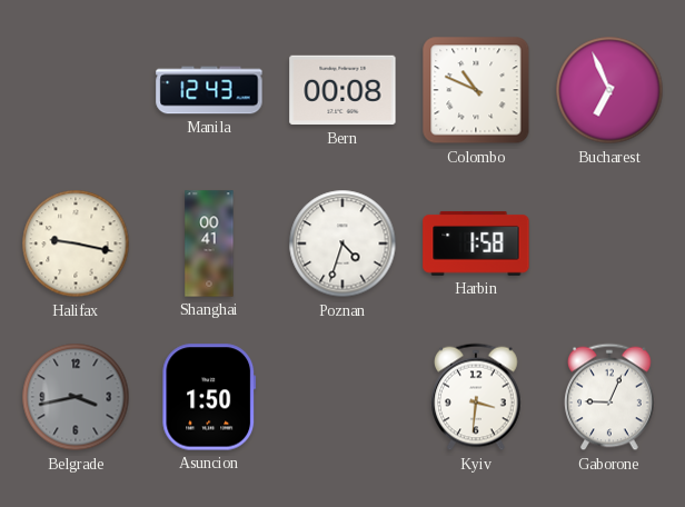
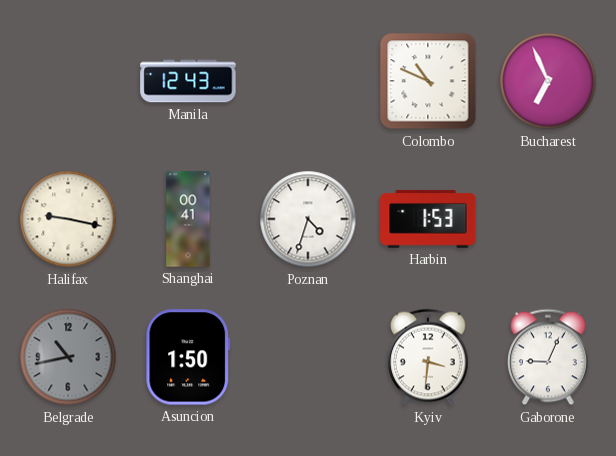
Bern: 00:08 -> none
Harbin: 1:58 -> 1:53
Belgrade: 3:43 -> 10:43
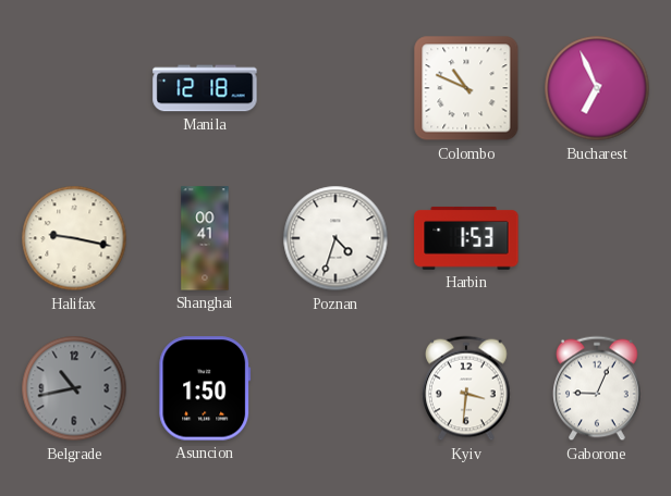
Manila: 12:43 -> 12:18
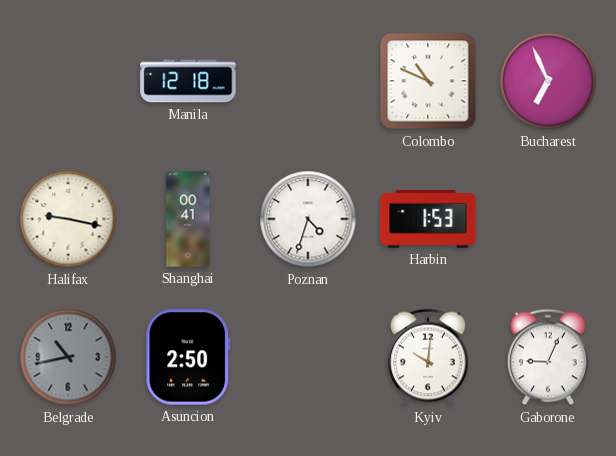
Asuncion: 1:50 -> 2:50
Kyiv: 3:31 -> 10:01
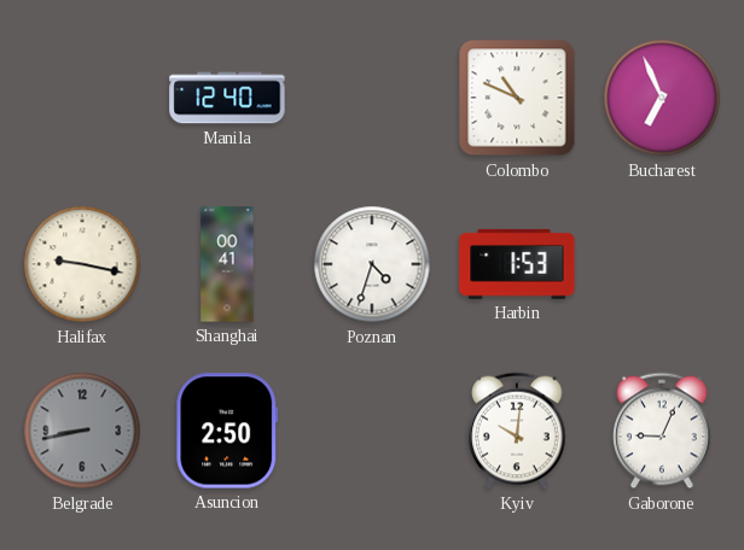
Manila: 12:18 -> 12:40
Belgrade: 10:43 -> 8:43
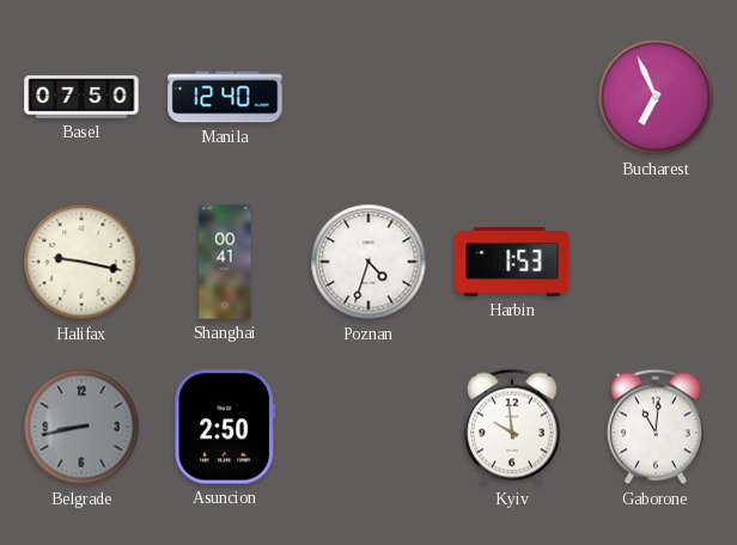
Basel: none -> 07:50
Colombo: 10:49 -> none
Kyiv: 10:01 -> 9:59
Gaborone: 9:04 -> 11:01
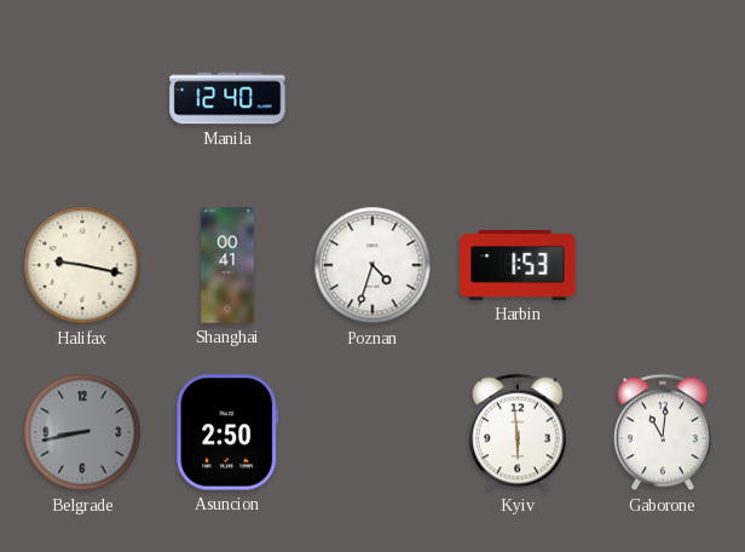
Basel: 07:50 -> none
Bucharest: 6:56 -> none
Kyiv: 9:59 -> 5:59
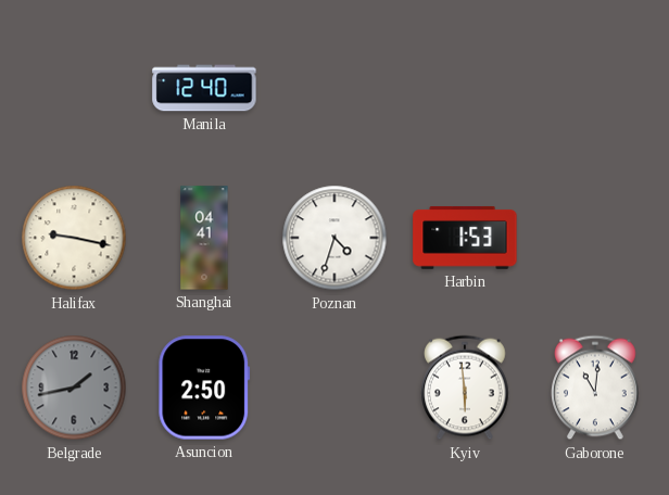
Shanghai: 00:41 -> 04:41
Belgrade: 8:43 -> 1:43
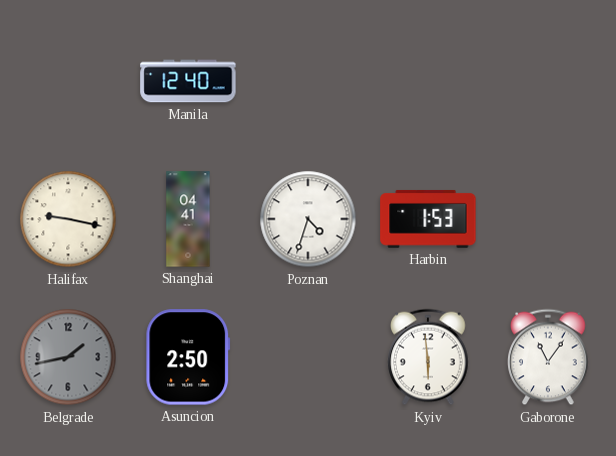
Gaborone: 11:01 -> 11:06
